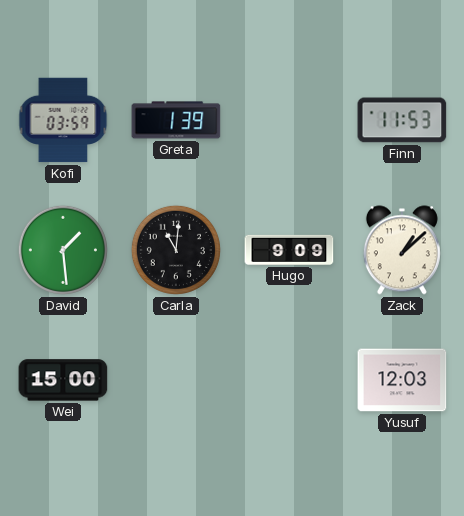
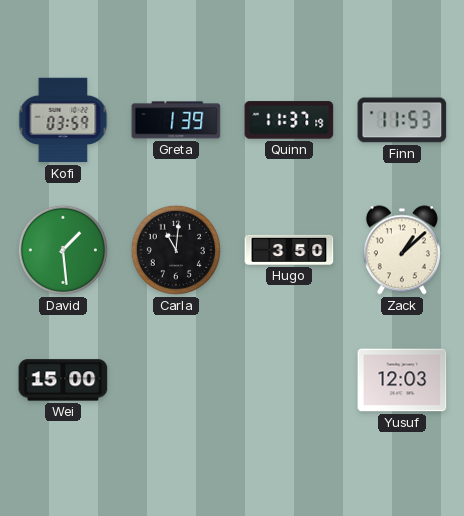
Quinn: none -> 11:37
Hugo: 9:09 -> 3:50
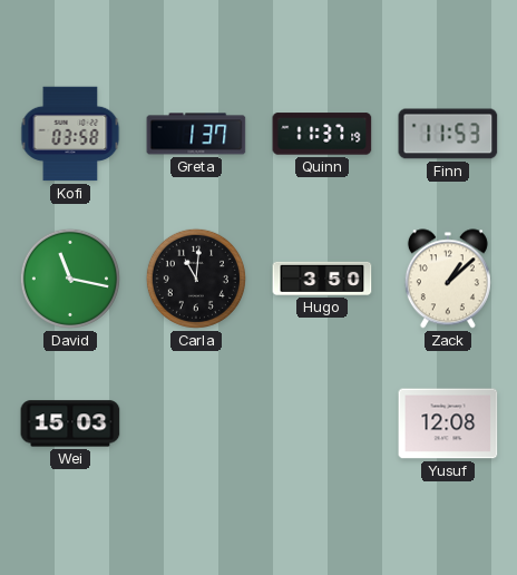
Kofi: 03:59 -> 03:58
Greta: 1:39 -> 1:37
David: 1:29 -> 11:17
Wei: 15:00 -> 15:03
Yusuf: 12:03 -> 12:08
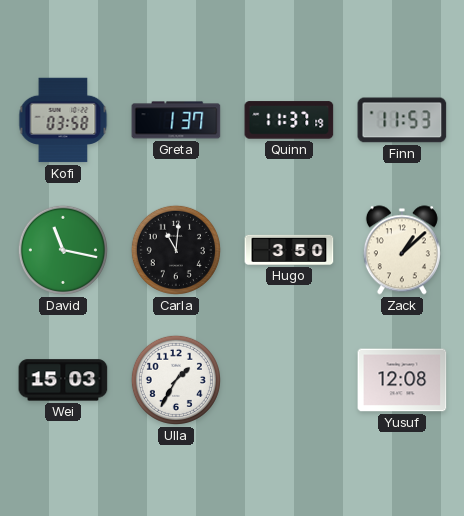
Ulla: none -> 1:35
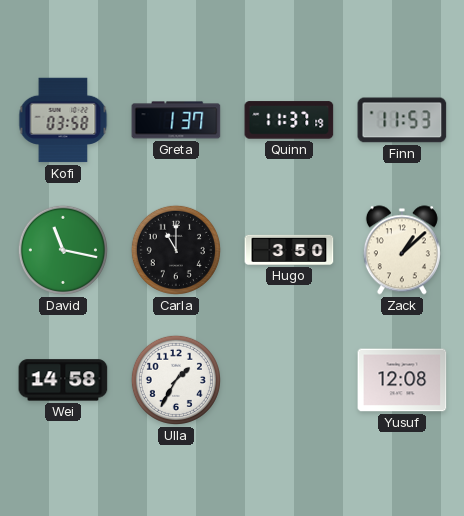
Carla: 11:01 -> 11:00
Wei: 15:03 -> 14:58
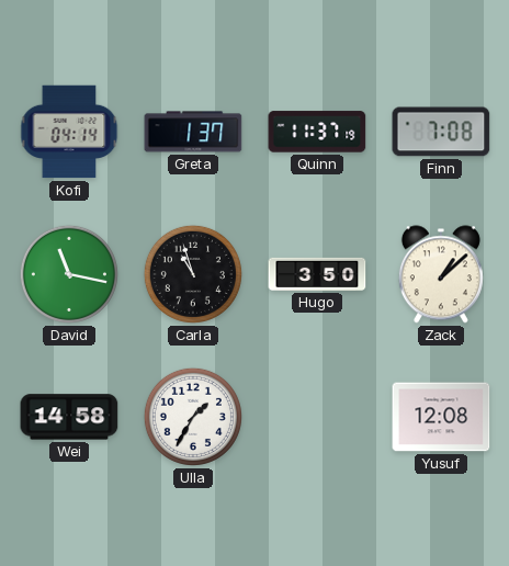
Kofi: 03:58 -> 04:14
Finn: 11:53 -> 7:08
Carla: 11:00 -> 10:57
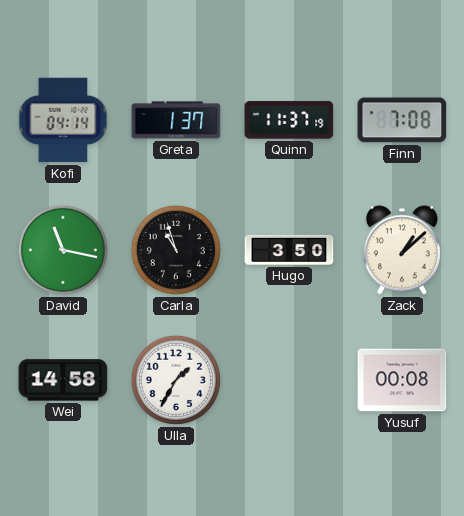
Yusuf: 12:08 -> 00:08
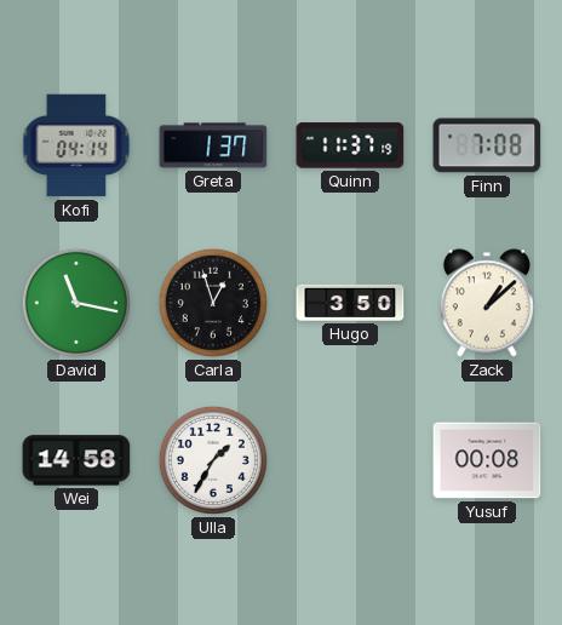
Carla: 10:57 -> 12:57
